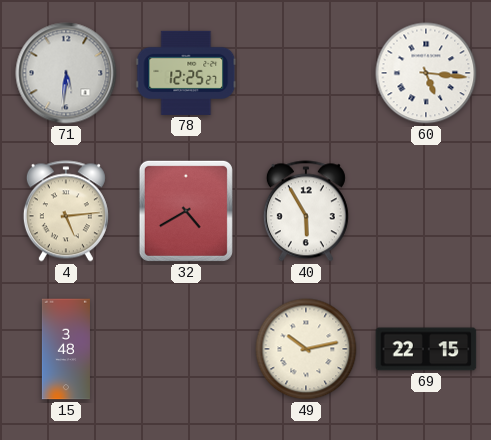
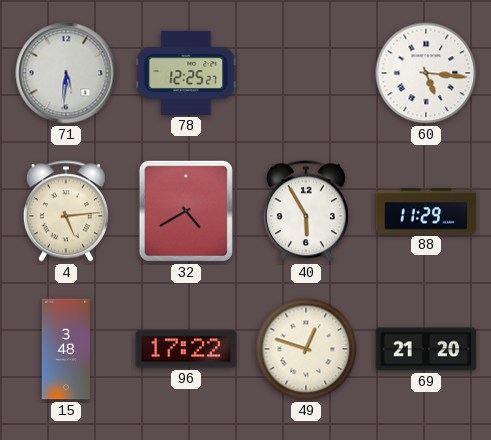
88: none -> 11:29
96: none -> 17:22
49: 10:13 -> 12:48
69: 22:15 -> 21:20
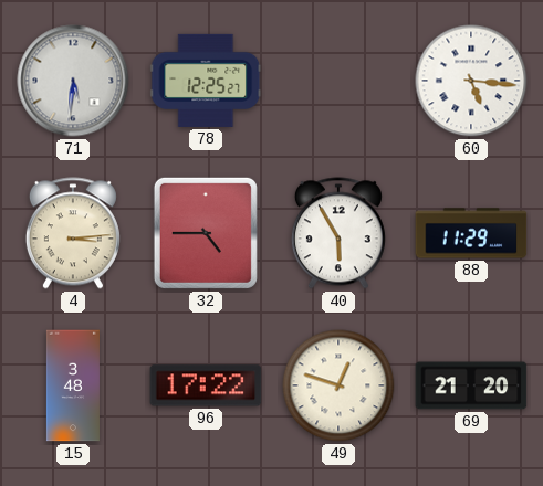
4: 5:14 -> 3:14
32: 4:40 -> 4:45
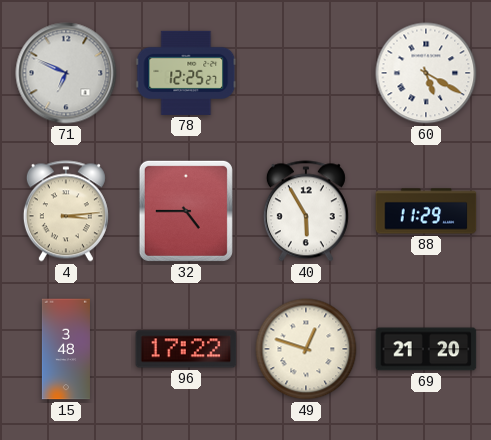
71: 5:31 -> 6:49
60: 5:16 -> 5:20
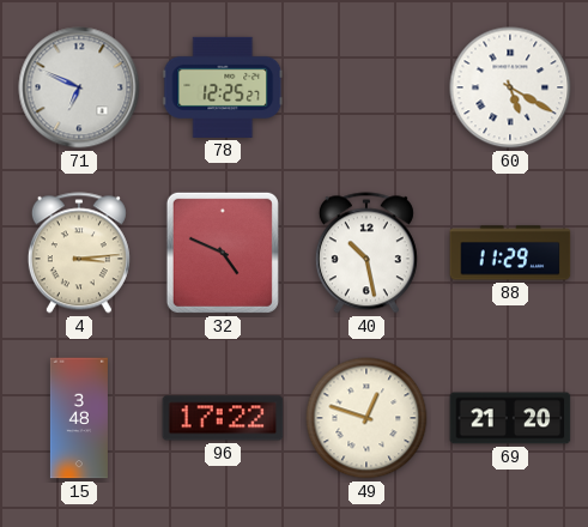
32: 4:45 -> 4:49
40: 5:55 -> 10:28
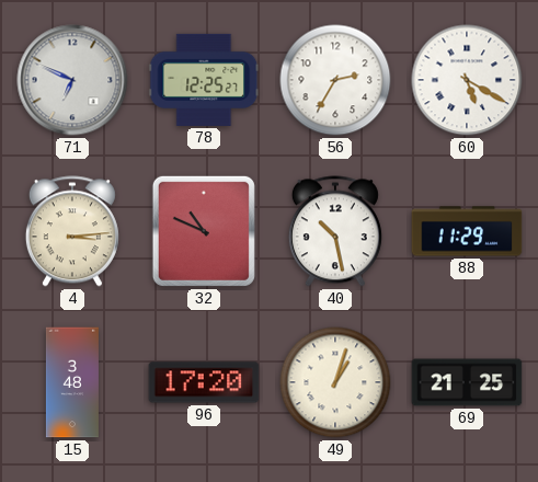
56: none -> 2:35
32: 4:49 -> 10:49
96: 17:22 -> 17:20
49: 12:48 -> 1:03
69: 21:20 -> 21:25
